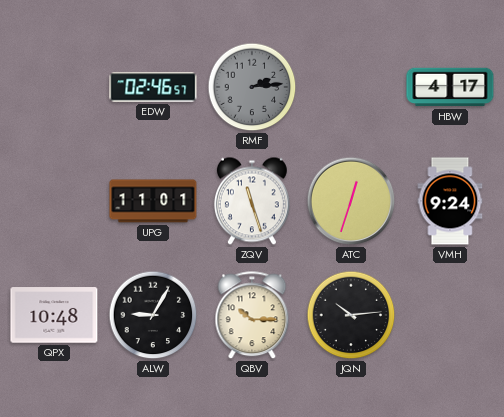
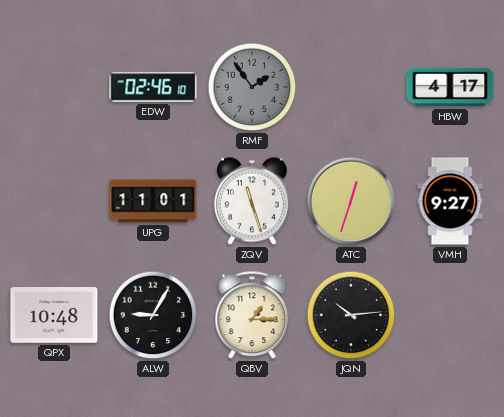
EDW: 02:46:57 -> 02:46:10
RMF: 2:14 -> 1:54
VMH: 9:24 -> 9:27
QBV: 10:15 -> 1:15
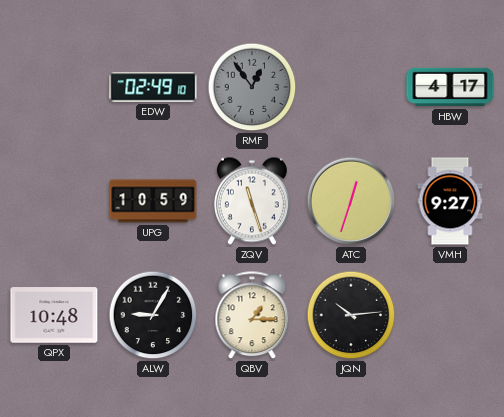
EDW: 02:46 -> 02:49
RMF: 1:54 -> 12:54
UPG: 11:01 -> 10:59
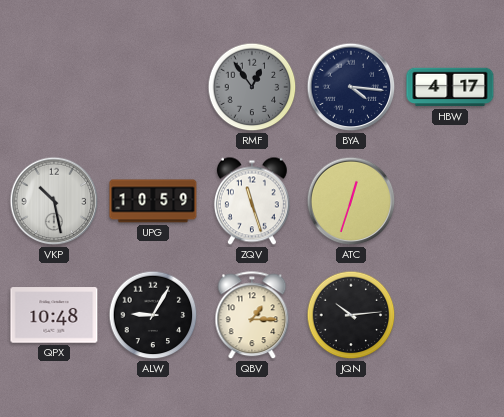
EDW: 02:49 -> none
BYA: none -> 4:16
VKP: none -> 10:28
VMH: 9:27 -> none
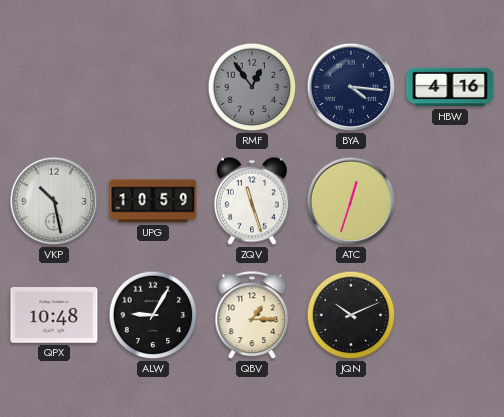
HBW: 4:17 -> 4:16
JQN: 10:14 -> 10:11
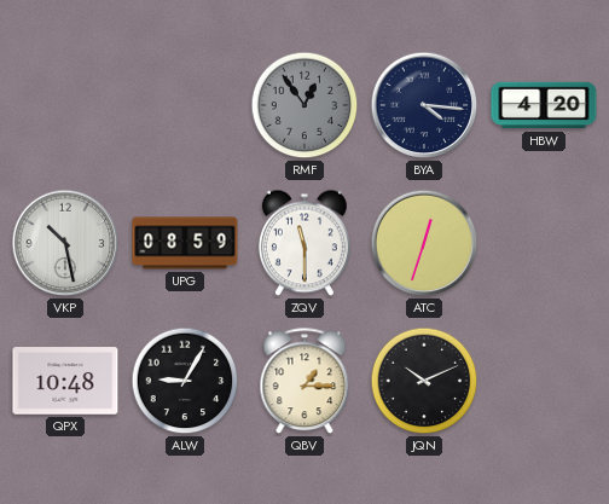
HBW: 4:16 -> 4:20
UPG: 10:59 -> 08:59
ZQV: 11:27 -> 11:30
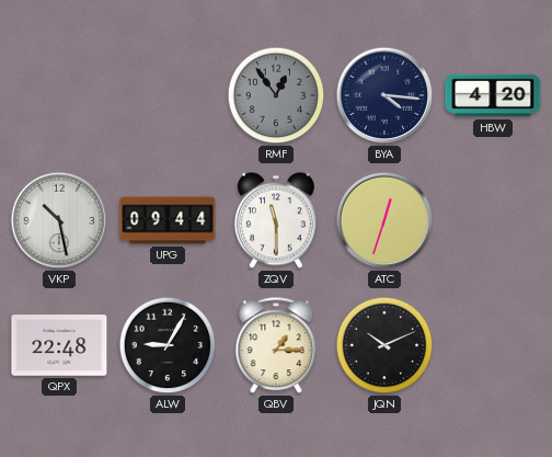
UPG: 08:59 -> 09:44
QPX: 10:48 -> 22:48
